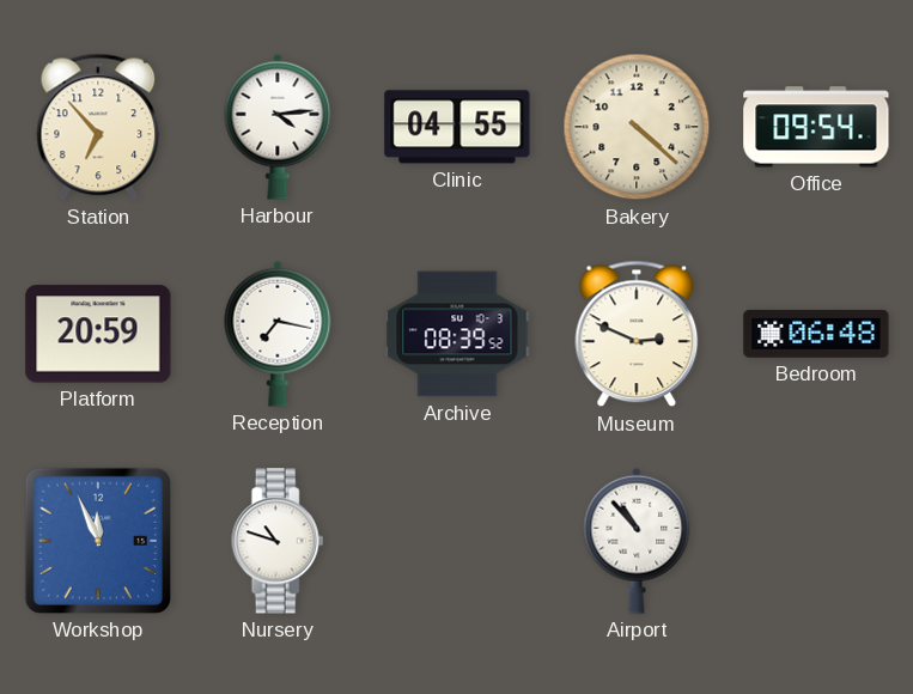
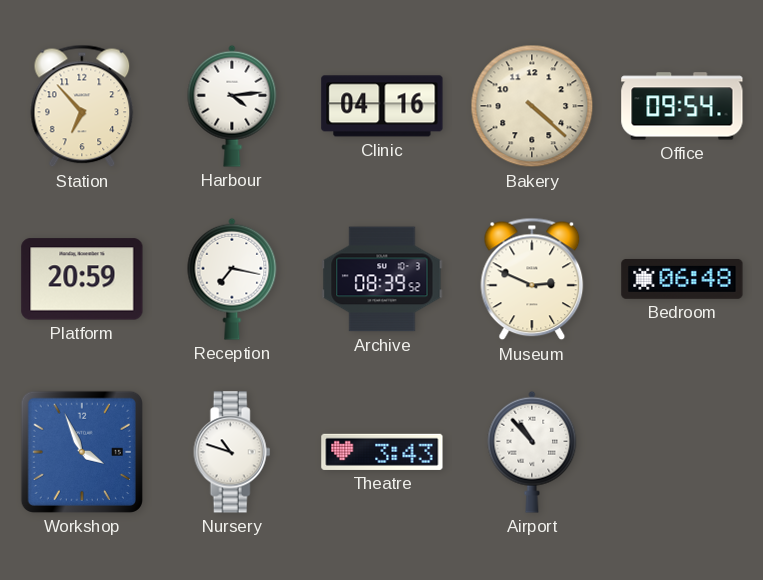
Clinic: 04:55 -> 04:16
Workshop: 11:56 -> 3:56
Theatre: none -> 3:43
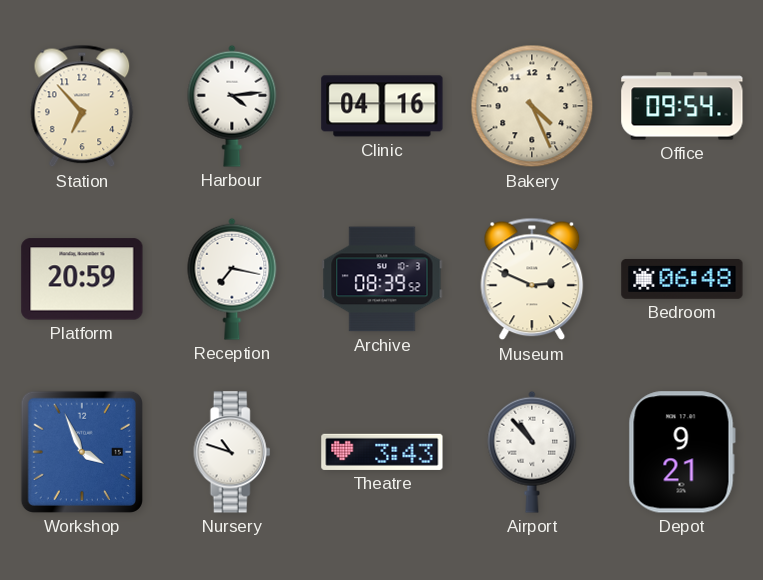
Bakery: 4:22 -> 4:26
Depot: none -> 9:21
